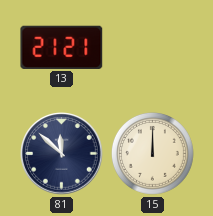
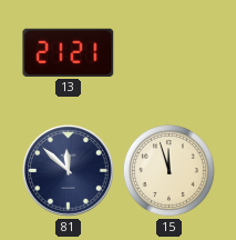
15: 12:00 -> 11:57
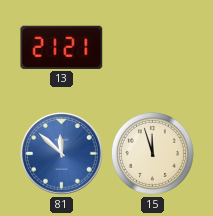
81 dial: navy -> blue
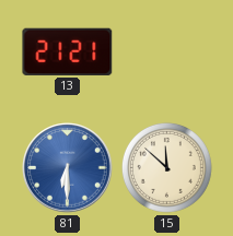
81: 11:52 -> 6:30
15: 11:57 -> 11:52
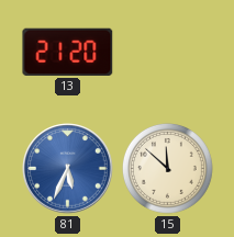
13: 21:21 -> 21:20
81: 6:30 -> 5:34
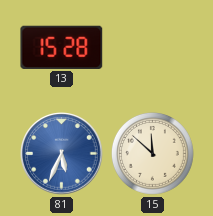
13: 21:20 -> 15:28
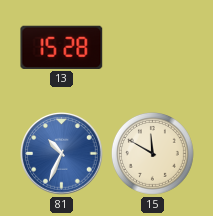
81: 5:34 -> 10:34
15: 11:52 -> 11:50
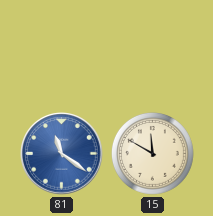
13: 15:28 -> none
81: 10:34 -> 11:21
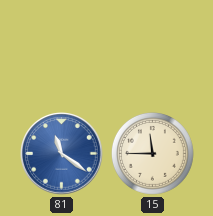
15: 11:50 -> 11:45
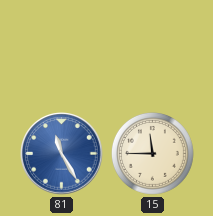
81: 11:21 -> 11:25
